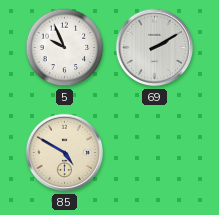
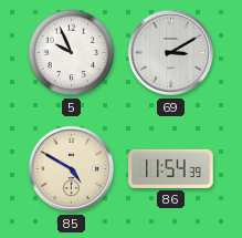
69: 2:10 -> 3:10
86: none -> 11:54
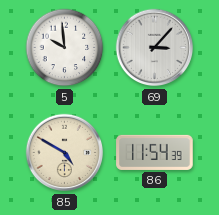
5: 9:56 -> 9:59
69: 3:10 -> 3:07
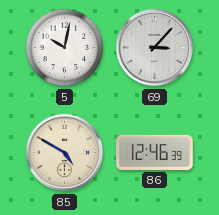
5: 9:59 -> 10:02
86: 11:54 -> 12:46
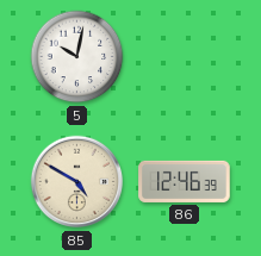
69: 3:07 -> none
